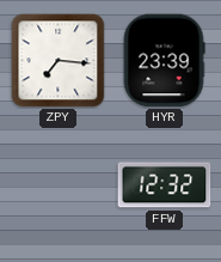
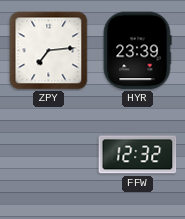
ZPY: 7:16 -> 7:14
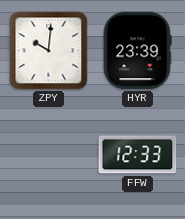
ZPY: 7:14 -> 10:01
FFW: 12:32 -> 12:33
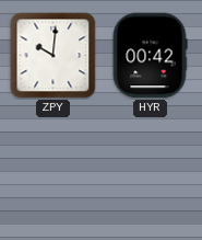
HYR: 23:39 -> 00:42
FFW: 12:33 -> none
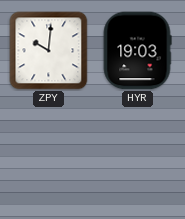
HYR: 00:42 -> 19:03
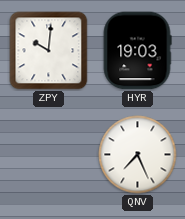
QNV: none -> 7:26
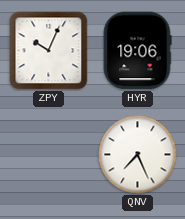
ZPY: 10:01 -> 10:04
HYR: 19:03 -> 19:06
